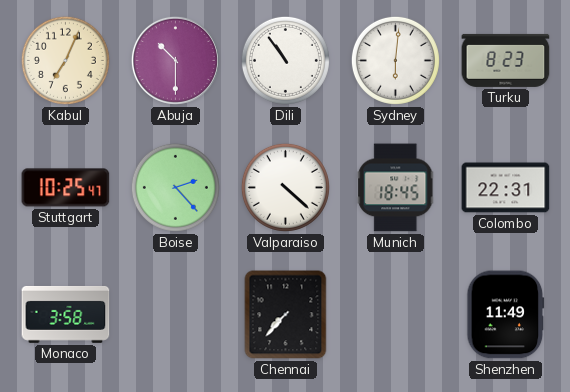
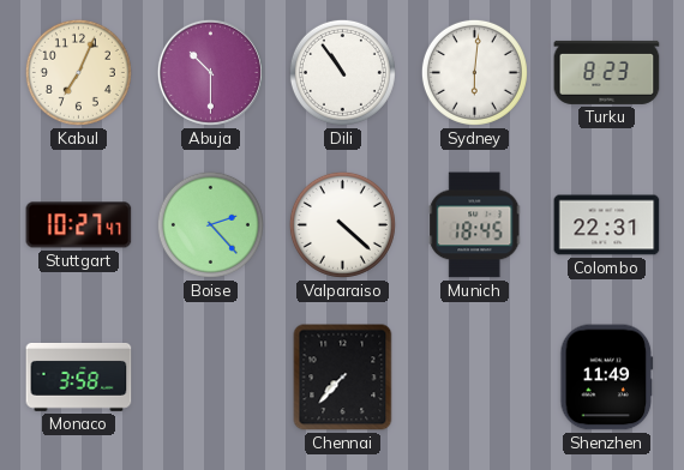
Stuttgart: 10:25 -> 10:27
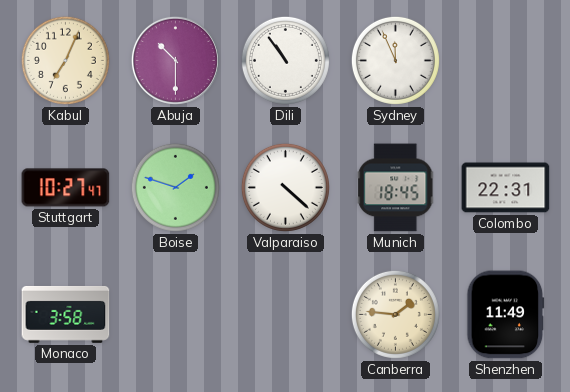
Sydney: 6:01 -> 11:56
Turku: 8:23 -> none
Boise: 2:23 -> 1:48
Chennai: 7:37 -> none
Canberra: none -> 1:46
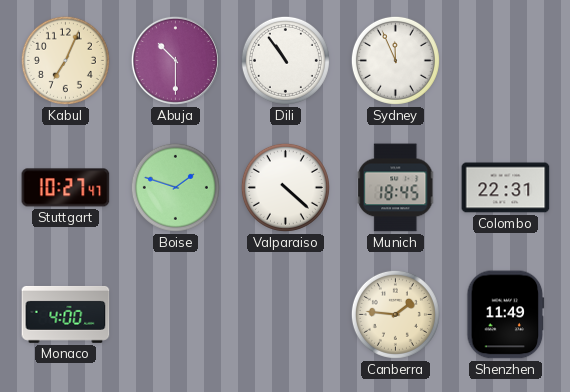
Monaco: 3:58 -> 4:00
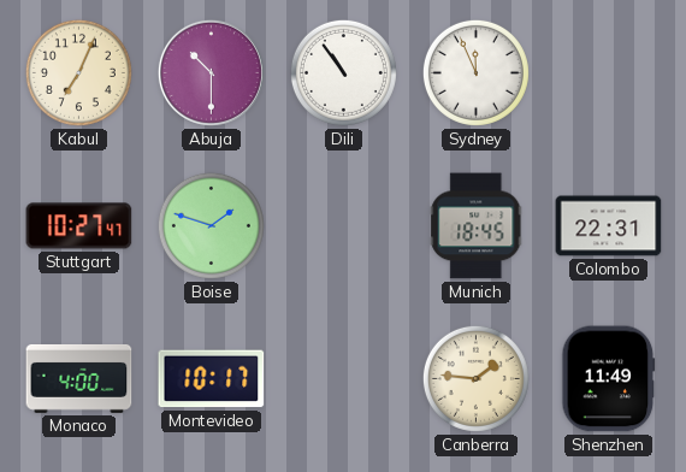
Valparaiso: 4:22 -> none
Montevideo: none -> 10:17
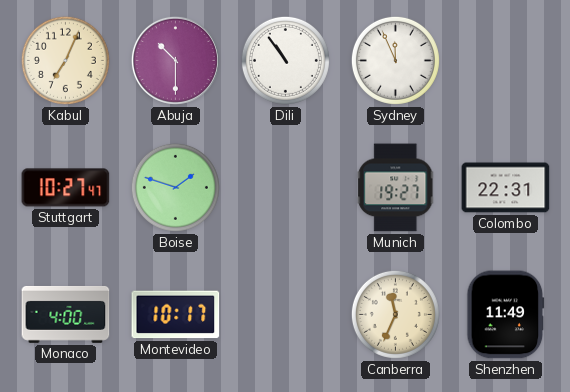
Munich: 18:45 -> 19:27
Canberra: 1:46 -> 11:34
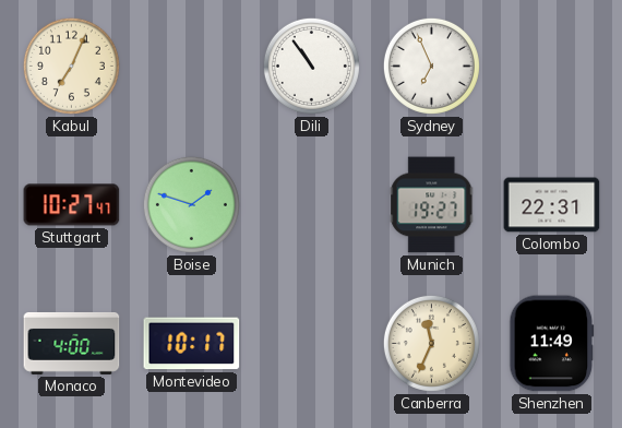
Abuja: 10:30 -> none
Sydney: 11:56 -> 6:56
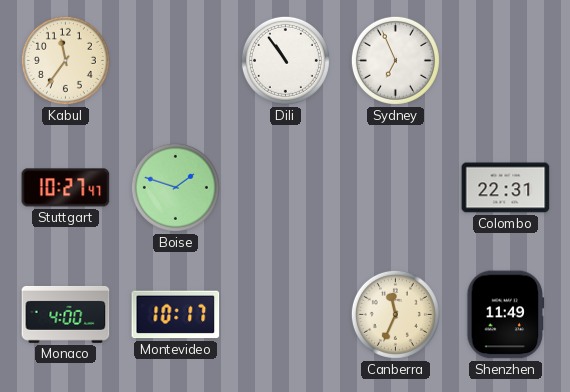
Kabul: 7:04 -> 11:36
Munich: 19:27 -> none
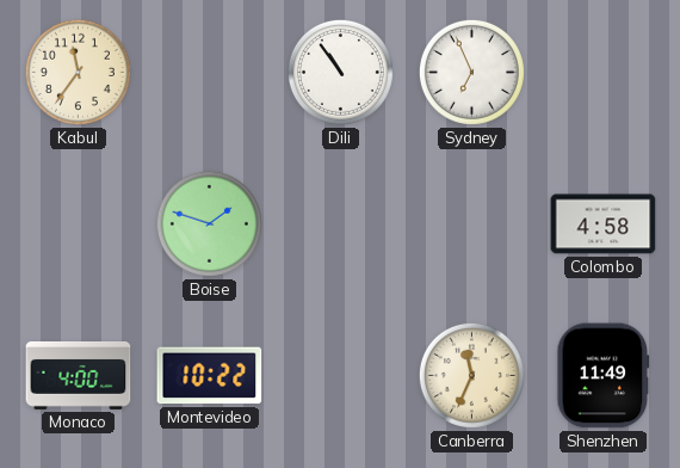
Stuttgart: 10:27 -> none
Colombo: 22:31 -> 4:58
Montevideo: 10:17 -> 10:22
